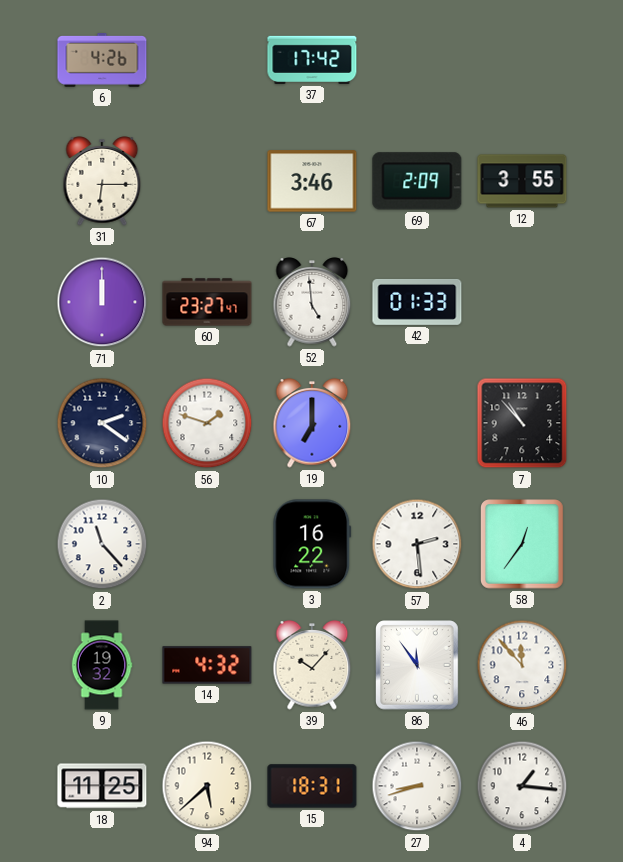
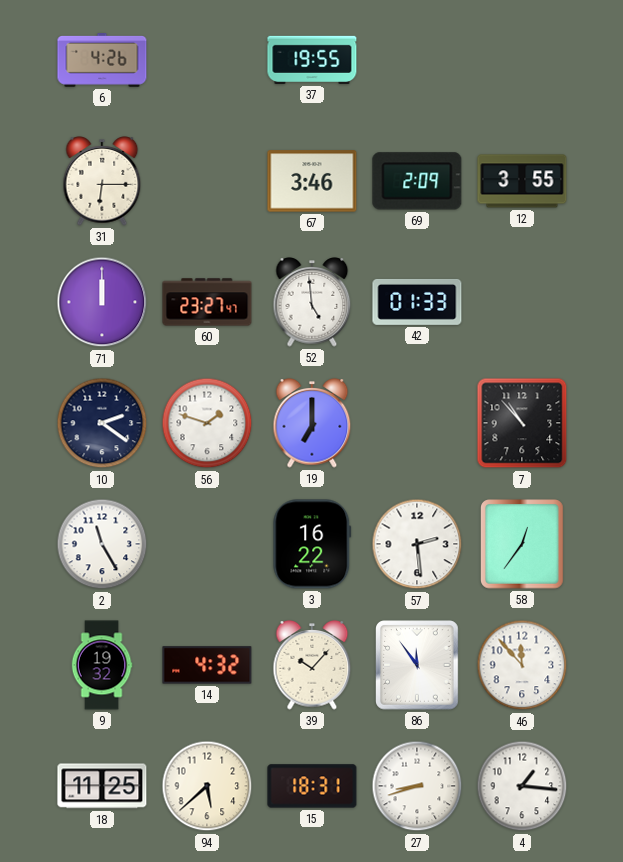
37: 17:42 -> 19:55
2: 11:23 -> 11:25
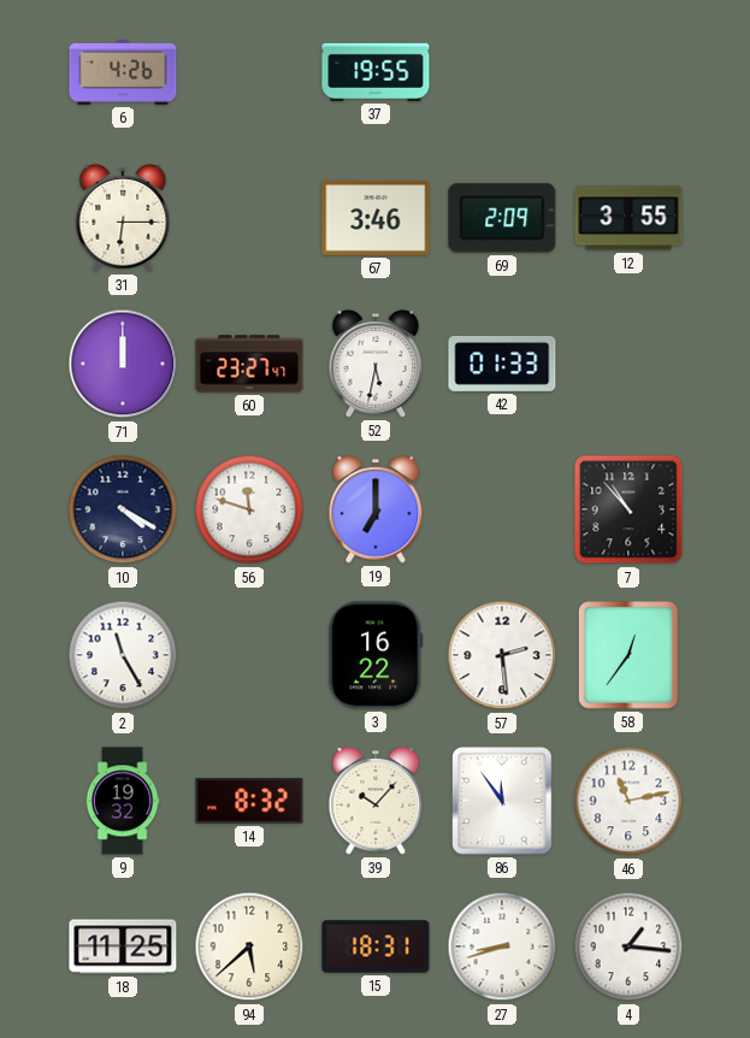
52: 4:59 -> 5:32
10: 2:21 -> 4:20
56: 1:48 -> 11:48
14: 4:32 -> 8:32
46: 11:53 -> 11:13
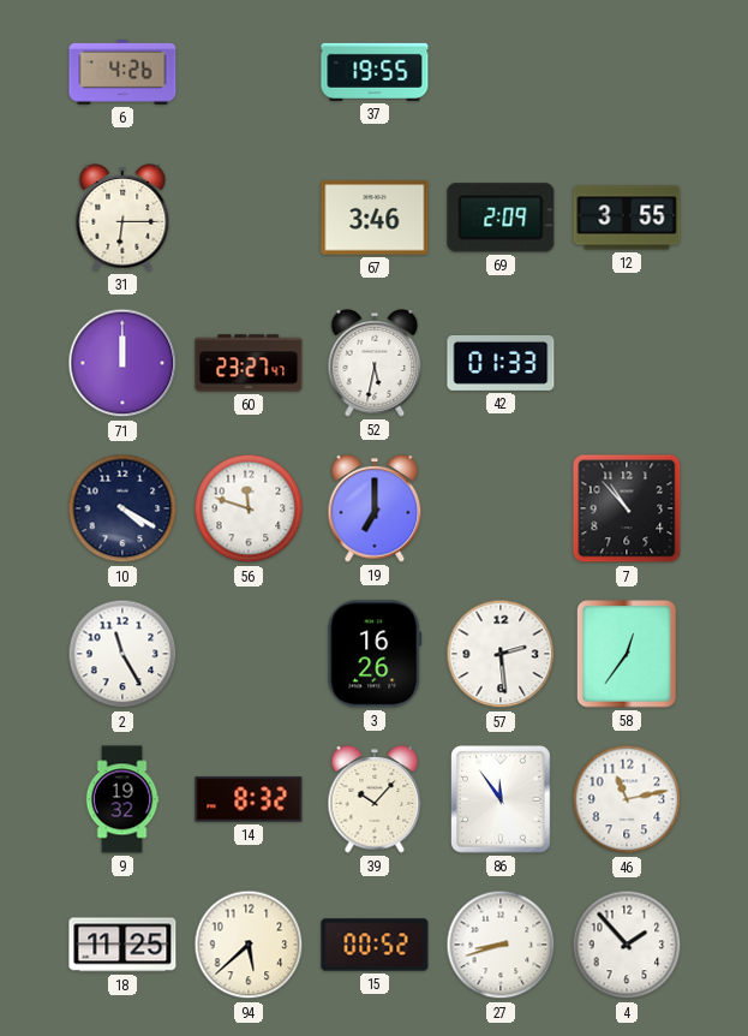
3: 16:22 -> 16:26
15: 18:31 -> 00:52
4: 1:16 -> 1:53
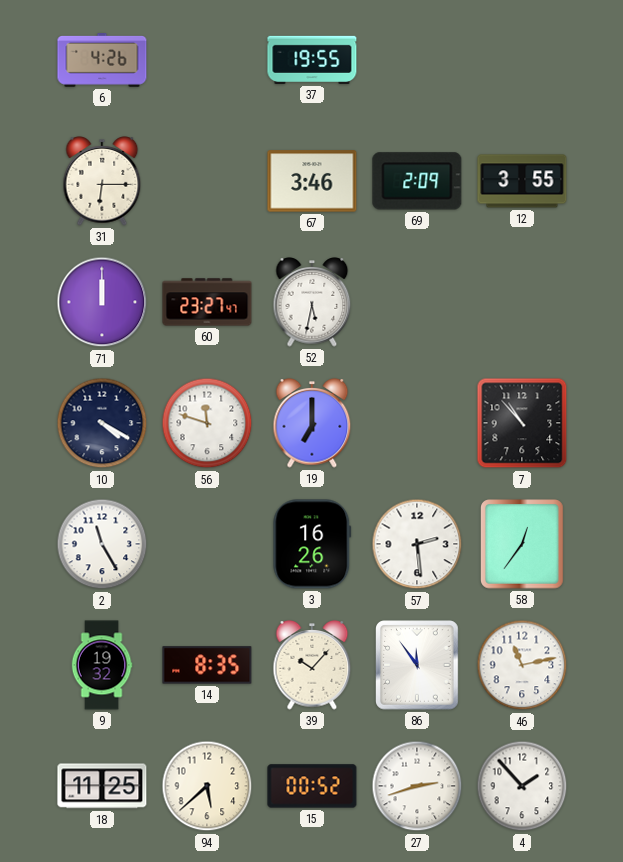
42: 01:33 -> none
14: 8:32 -> 8:35
27: 8:42 -> 2:42
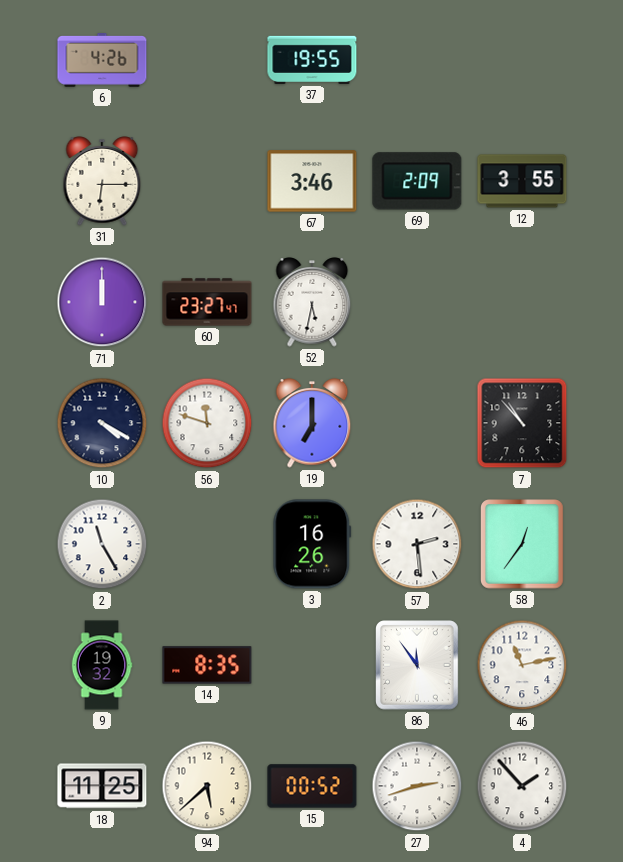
39: 10:07 -> none
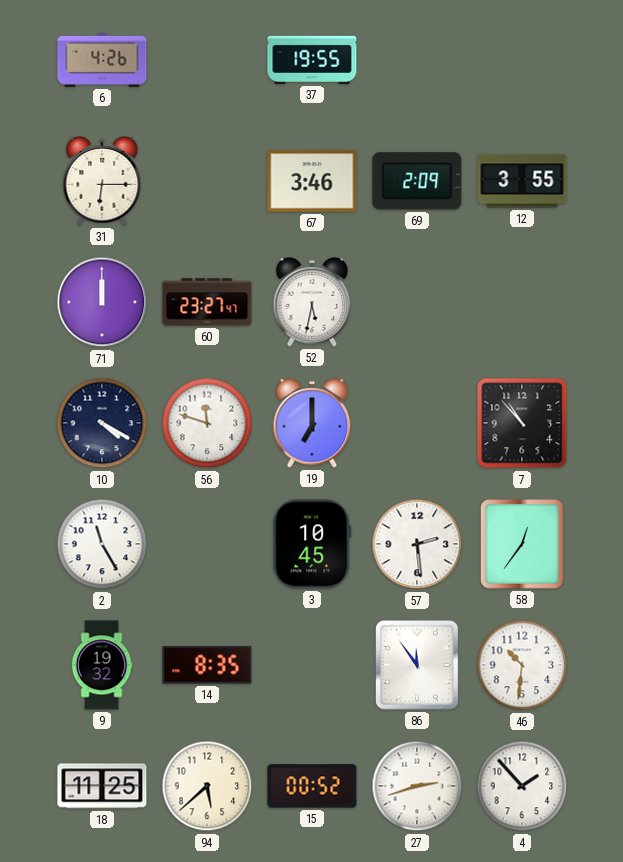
3: 16:26 -> 10:45
46: 11:13 -> 10:31
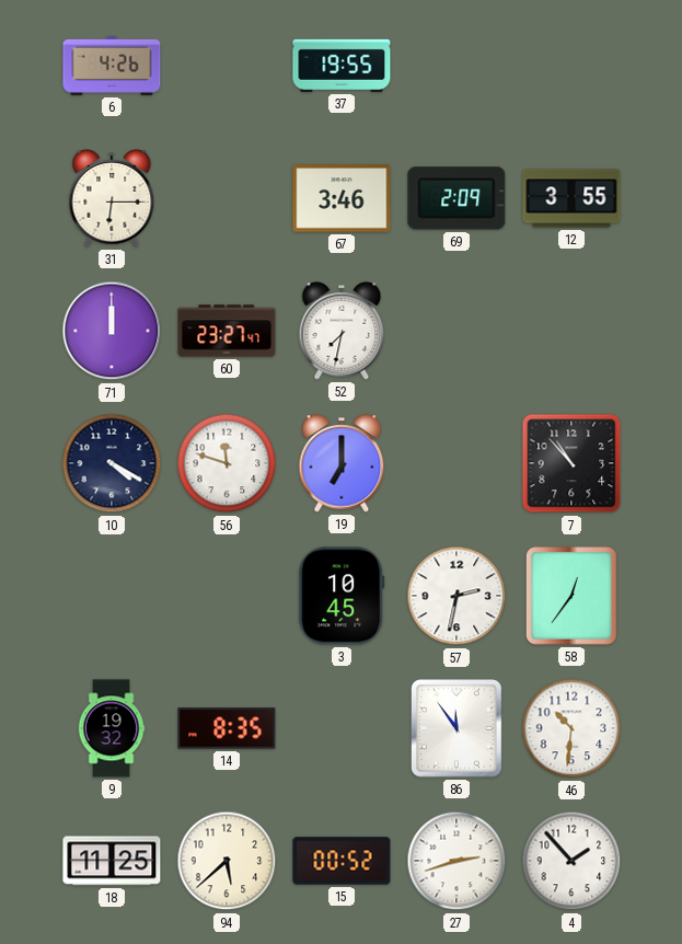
52: 5:32 -> 7:32
2: 11:25 -> none
57: 2:29 -> 2:32
